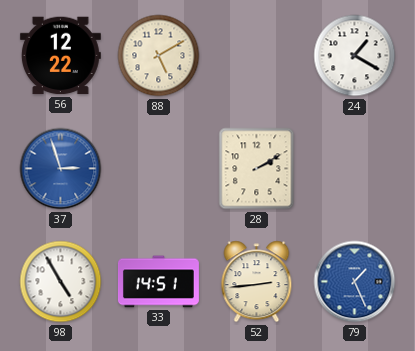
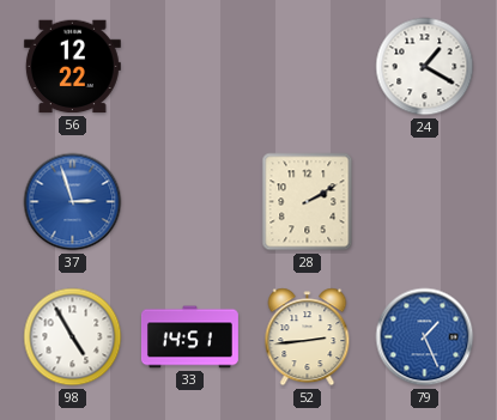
88: 5:10 -> none
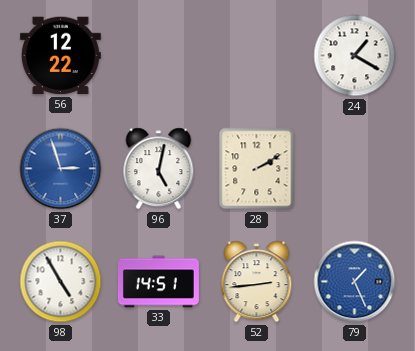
96: none -> 5:02
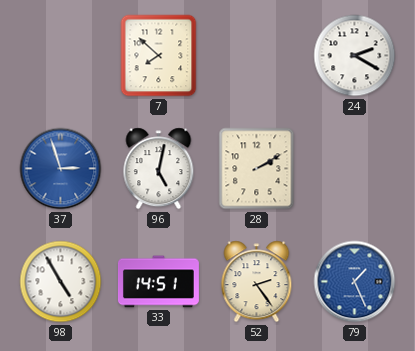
56: 12:22 -> none
7: none -> 7:52
24: 1:20 -> 2:20
52: 2:44 -> 2:24
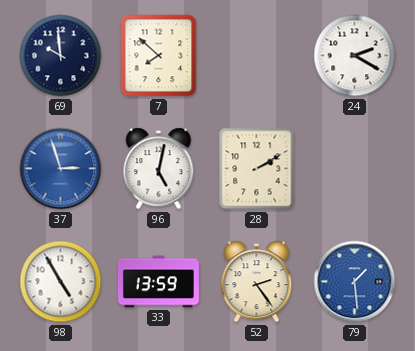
69: none -> 9:59
33: 14:51 -> 13:59
79: 1:26 -> 1:29
